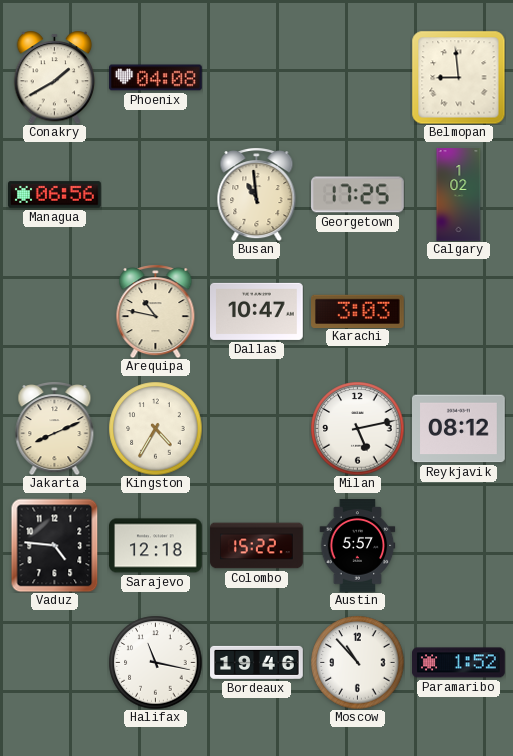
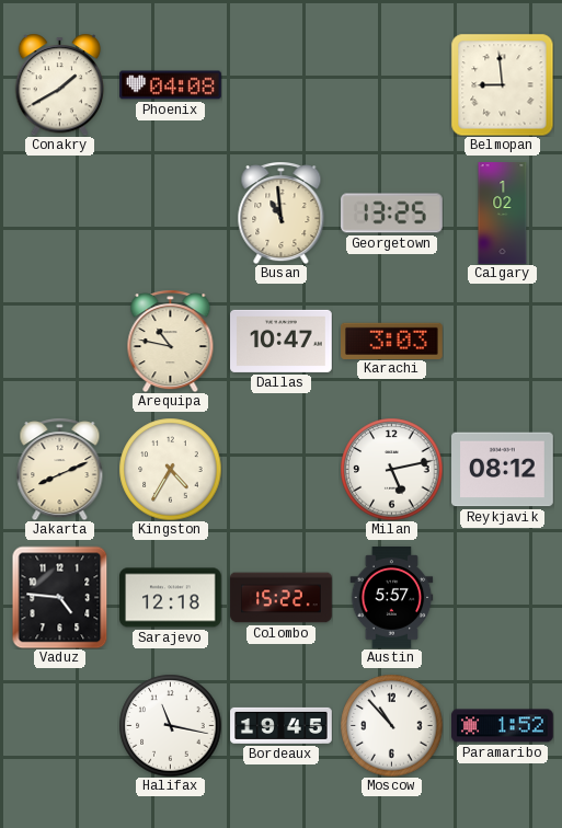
Managua: 06:56 -> none
Georgetown: 17:25 -> 13:25
Bordeaux: 19:46 -> 19:45
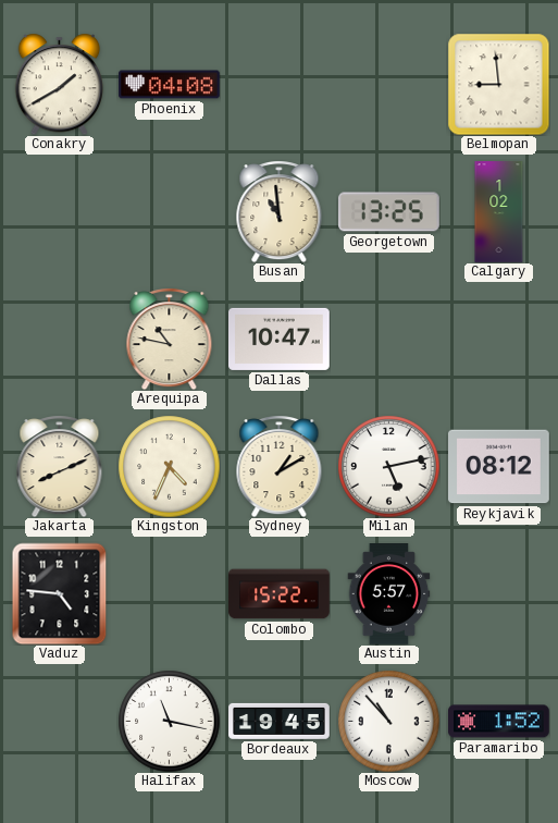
Karachi: 3:03 -> none
Kingston: 4:35 -> 4:34
Sydney: none -> 1:10
Sarajevo: 12:18 -> none
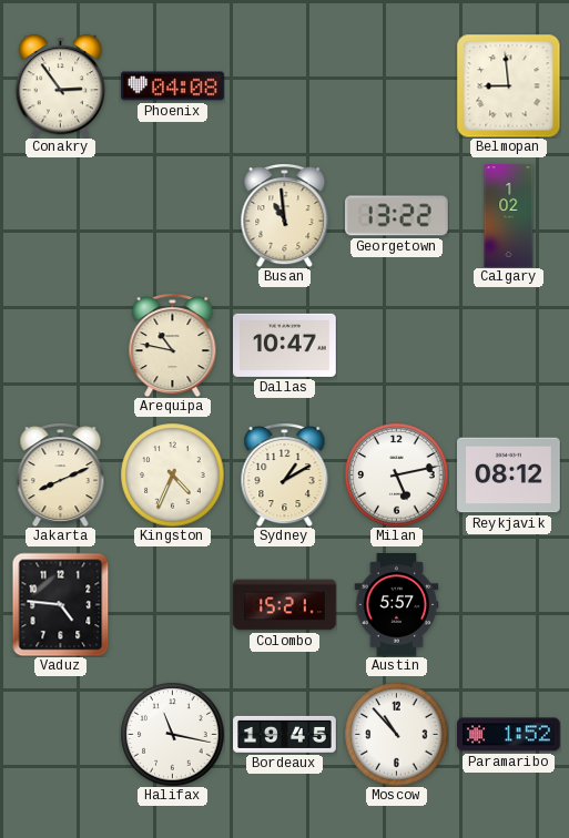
Conakry: 1:40 -> 2:54
Georgetown: 13:25 -> 13:22
Colombo: 15:22 -> 15:21
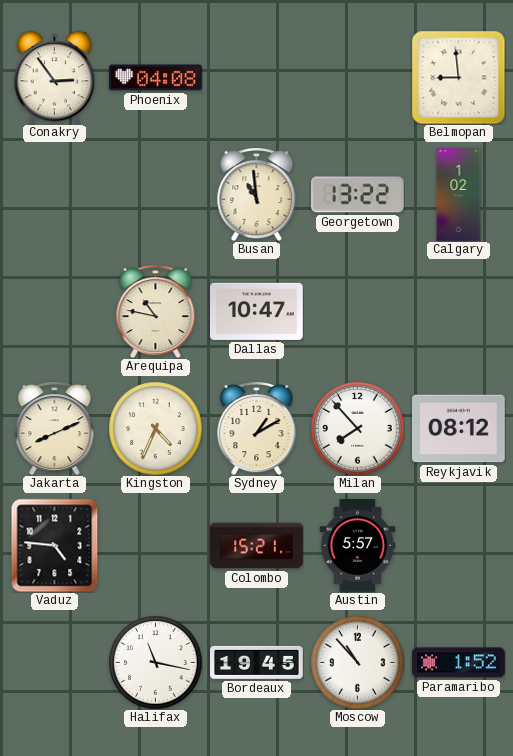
Milan: 5:13 -> 7:53
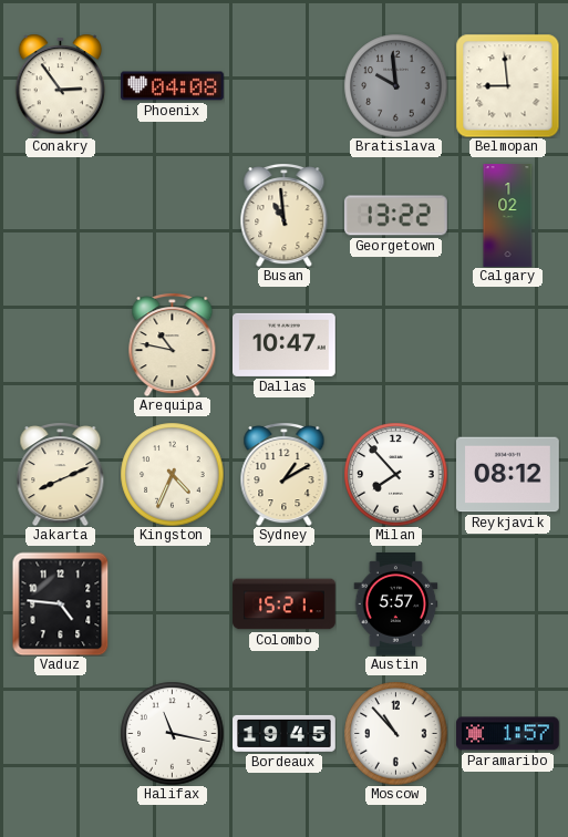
Bratislava: none -> 9:59
Paramaribo: 1:52 -> 1:57
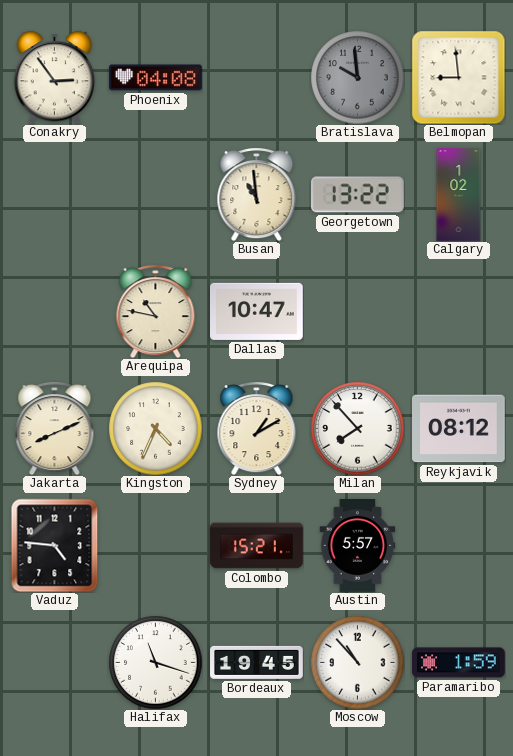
Halifax: 11:17 -> 11:18
Paramaribo: 1:57 -> 1:59
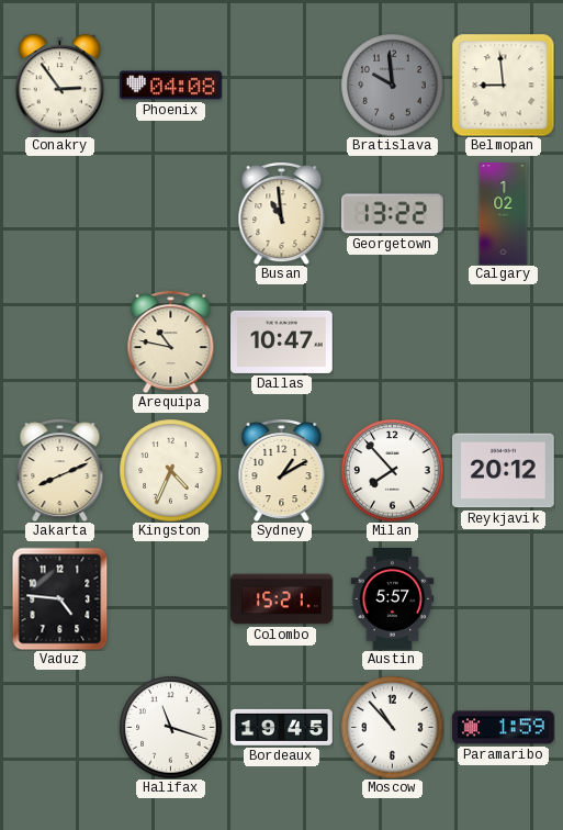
Reykjavik: 08:12 -> 20:12
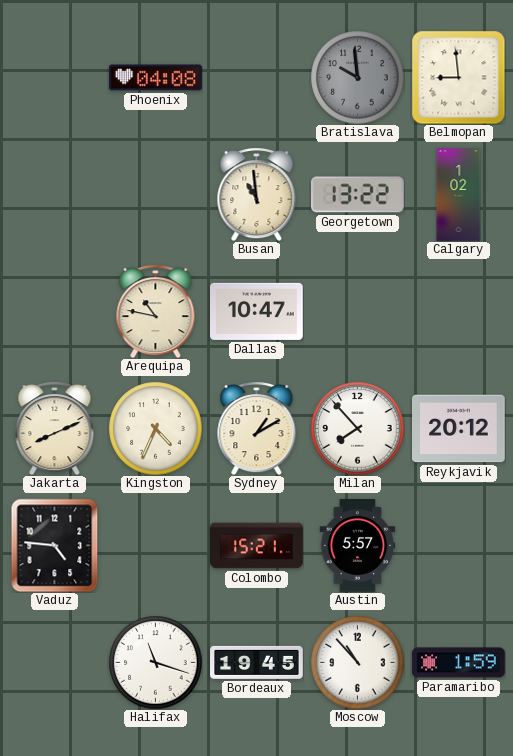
Conakry: 2:54 -> none
